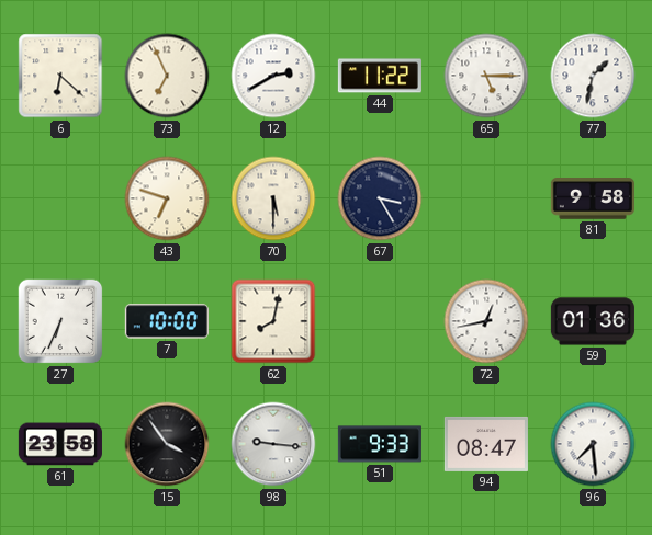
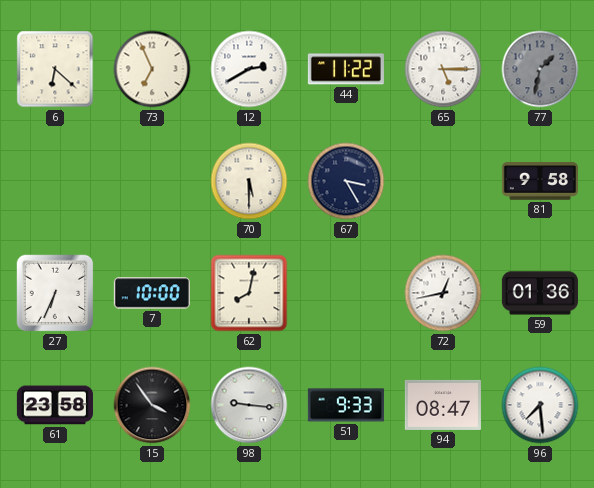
77 dial: white -> grey
43: 6:48 -> none
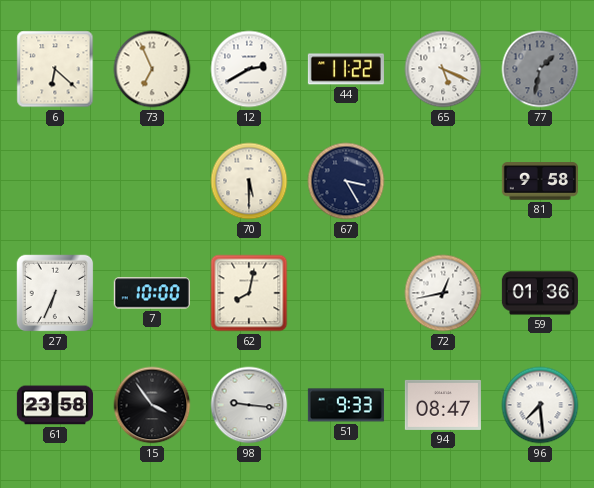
65: 5:15 -> 5:19
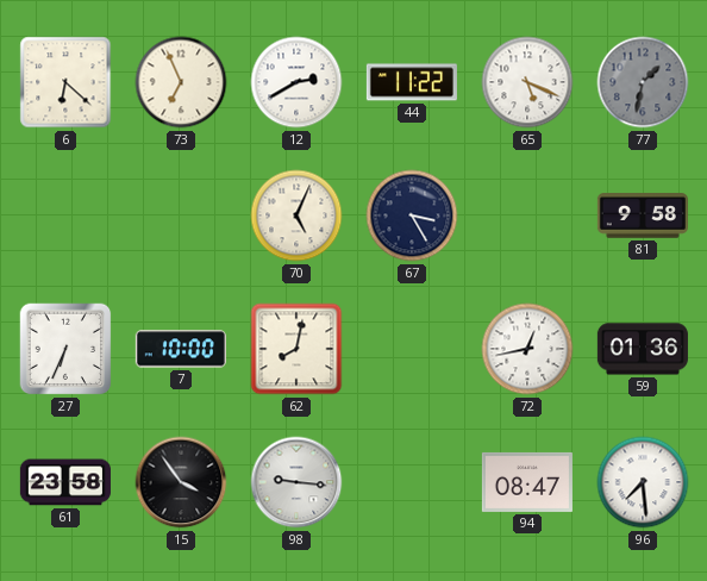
70: 5:30 -> 5:04
51: 9:33 -> none
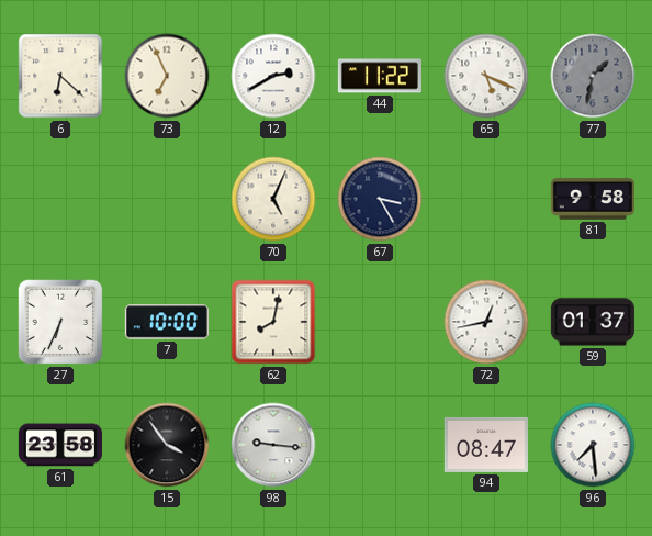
59: 01:36 -> 01:37
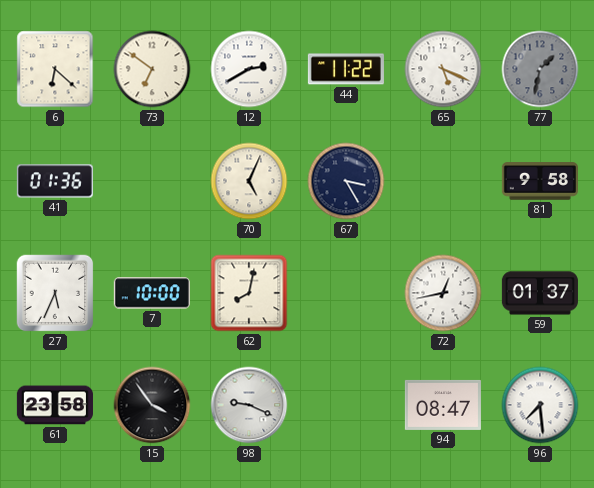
73: 6:56 -> 6:51
41: none -> 01:36
27: 6:34 -> 5:34
98: 9:16 -> 9:19
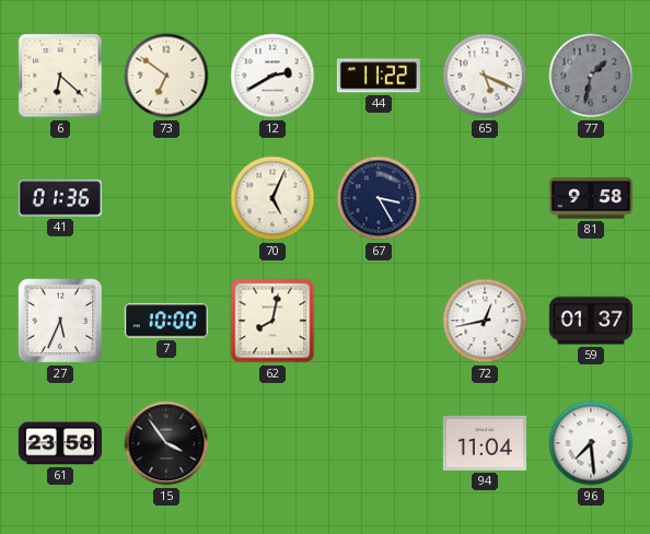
98: 9:19 -> none
94: 08:47 -> 11:04
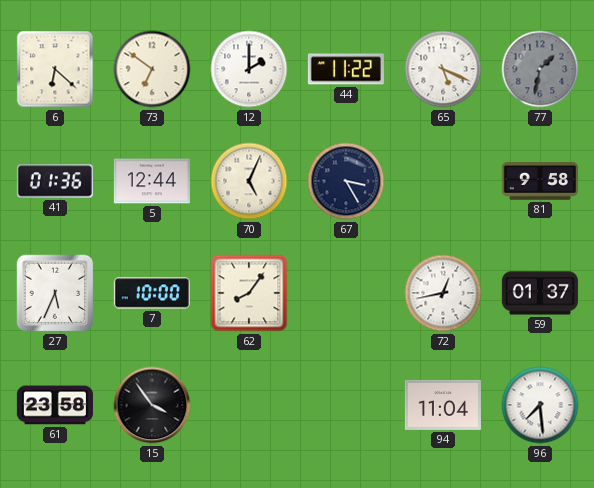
12: 2:40 -> 2:00
5: none -> 12:44
62: 8:02 -> 8:06
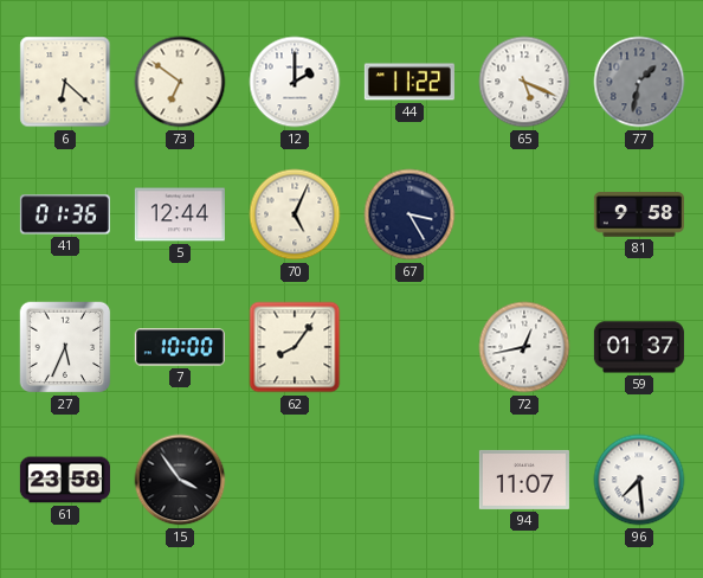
94: 11:04 -> 11:07
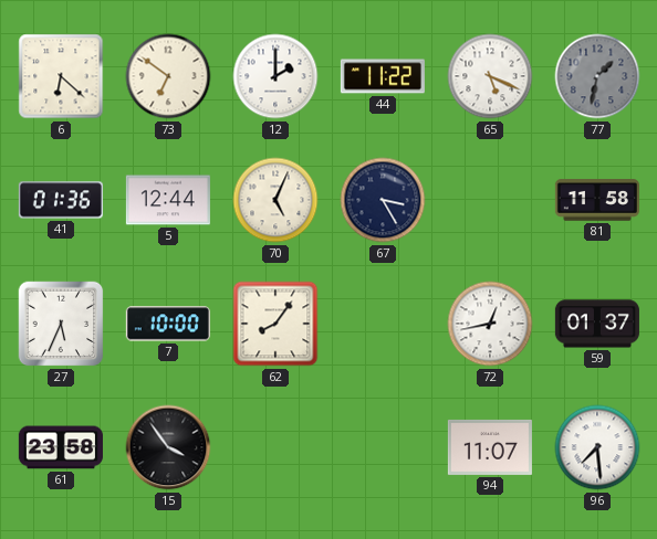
81: 9:58 -> 11:58
